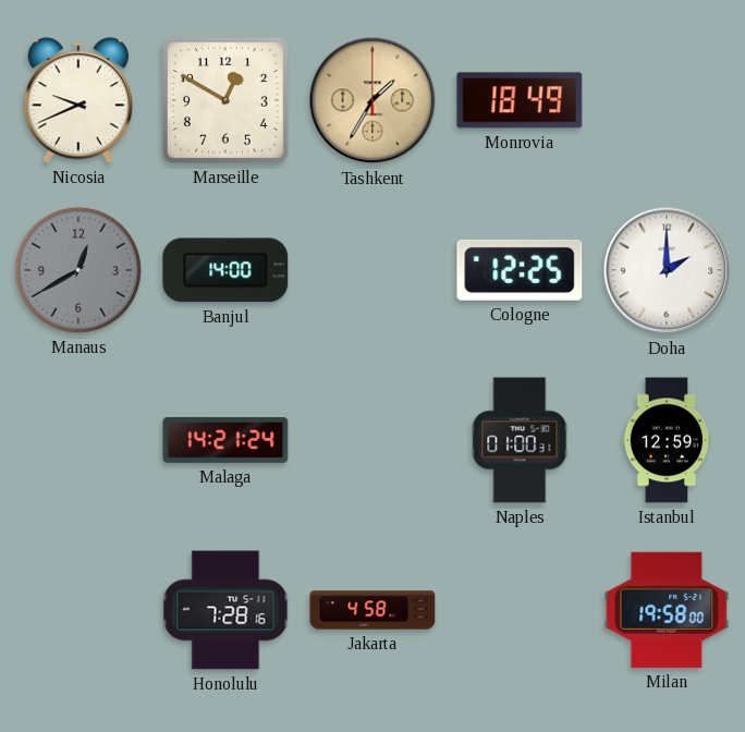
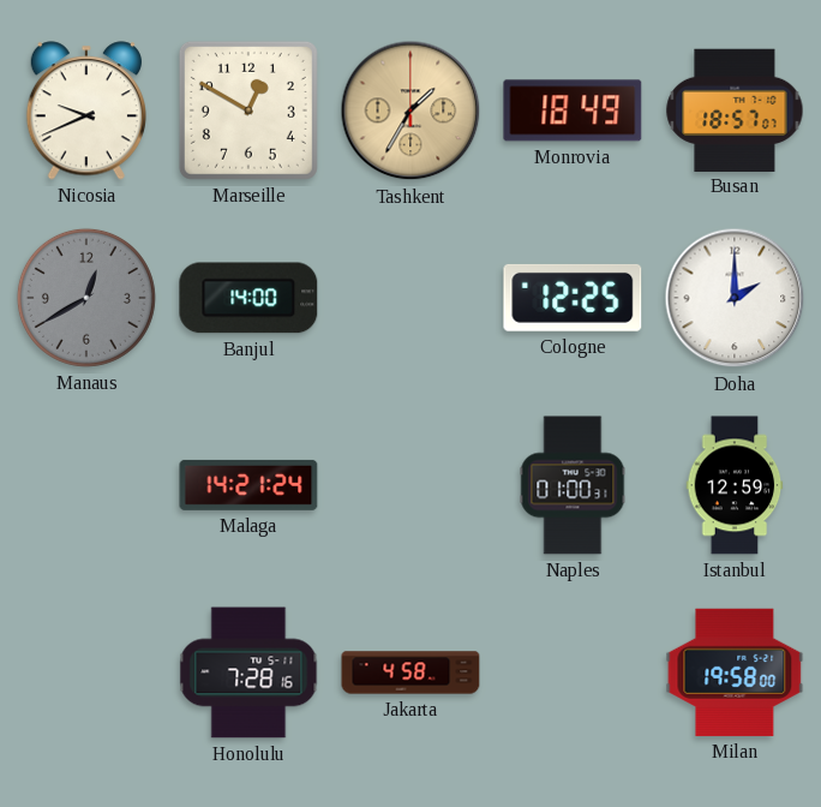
Busan: none -> 18:57
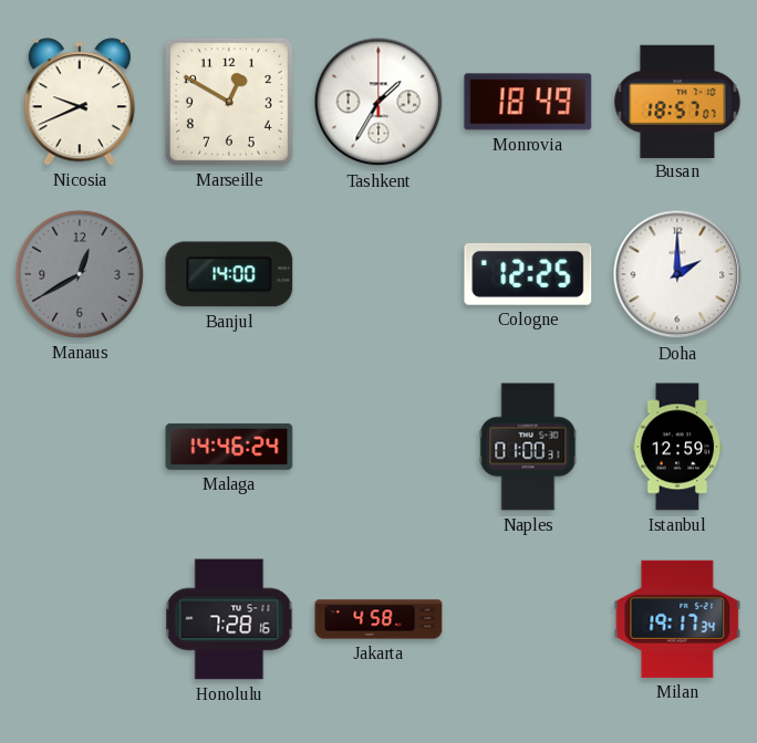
Tashkent dial: champagne -> white
Malaga: 14:21 -> 14:46
Milan: 19:58 -> 19:17
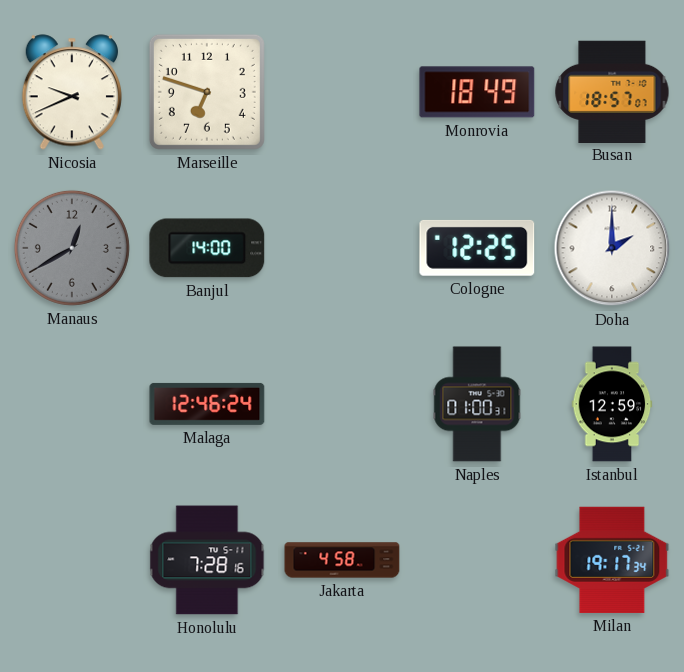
Marseille: 12:50 -> 6:48
Tashkent: 1:35 -> none
Malaga: 14:46 -> 12:46
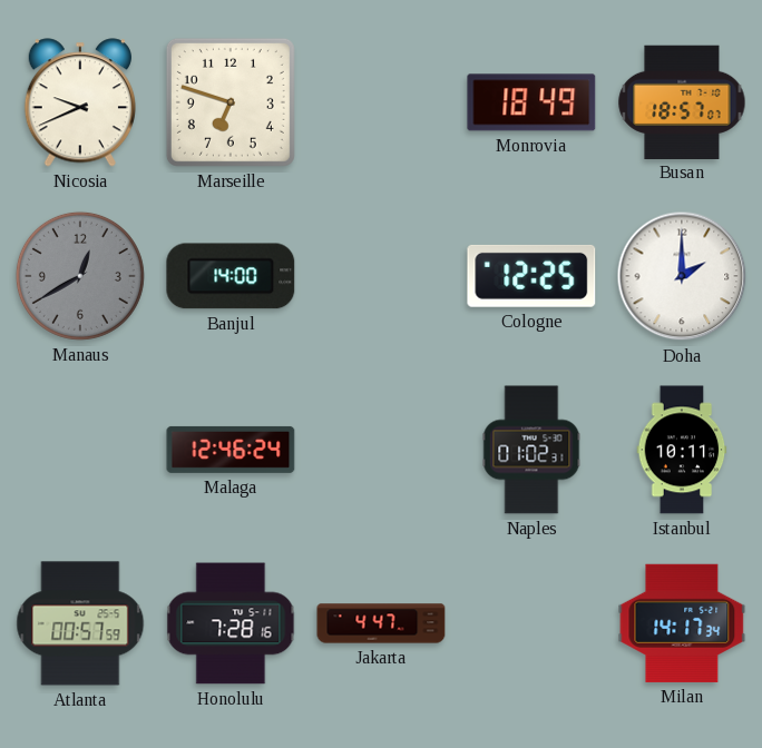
Naples: 01:00 -> 01:02
Istanbul: 12:59 -> 10:11
Atlanta: none -> 00:57
Jakarta: 4:58 -> 4:47
Milan: 19:17 -> 14:17
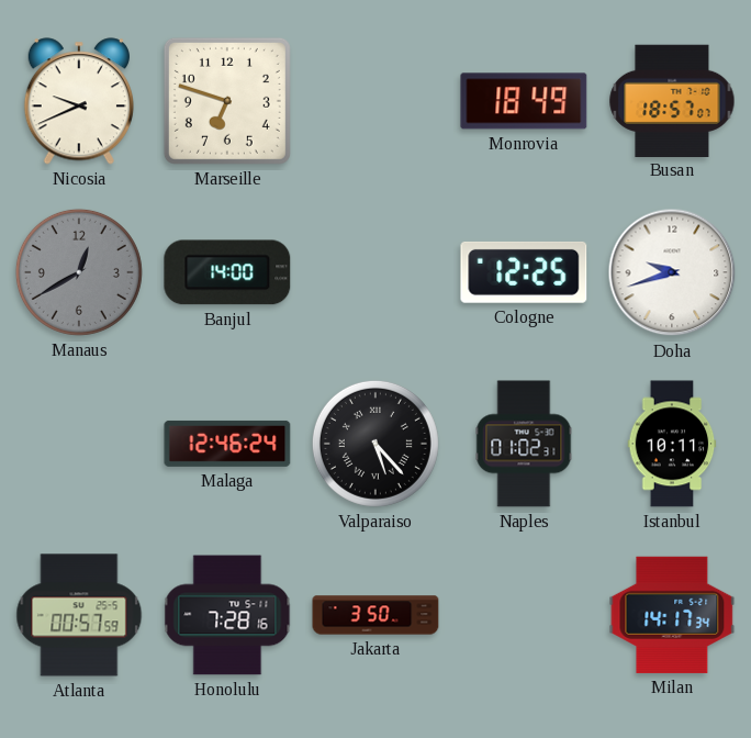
Doha: 2:00 -> 9:42
Valparaiso: none -> 5:23
Jakarta: 4:47 -> 3:50
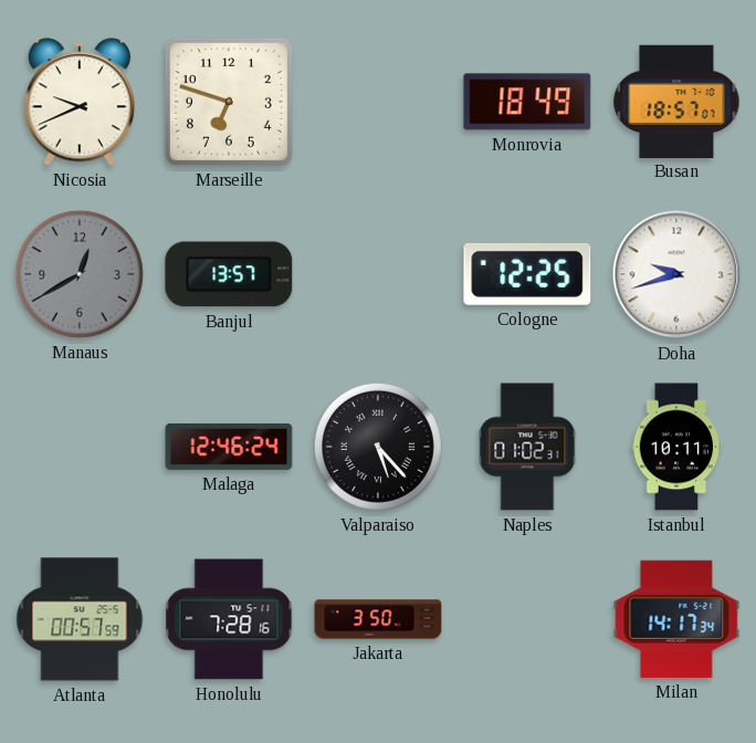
Banjul: 14:00 -> 13:57
